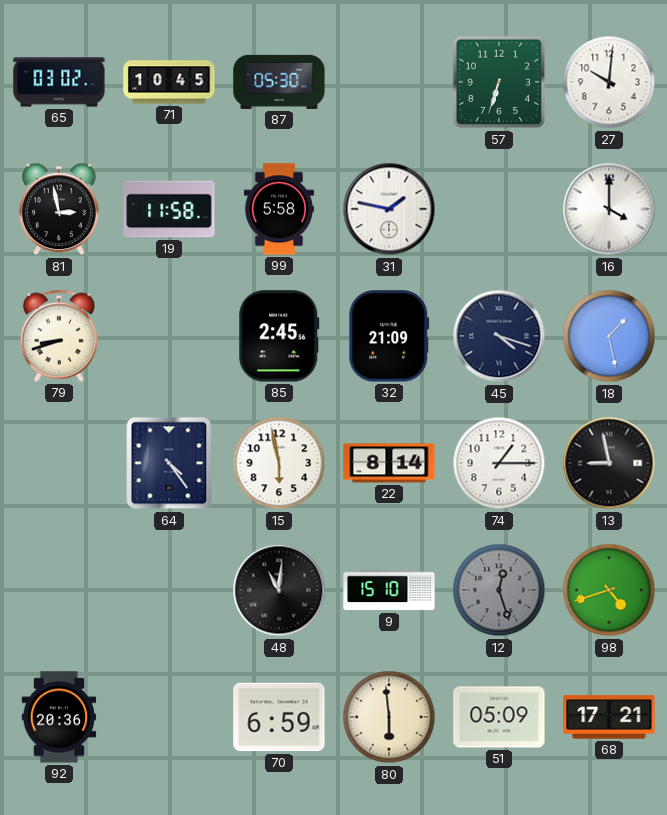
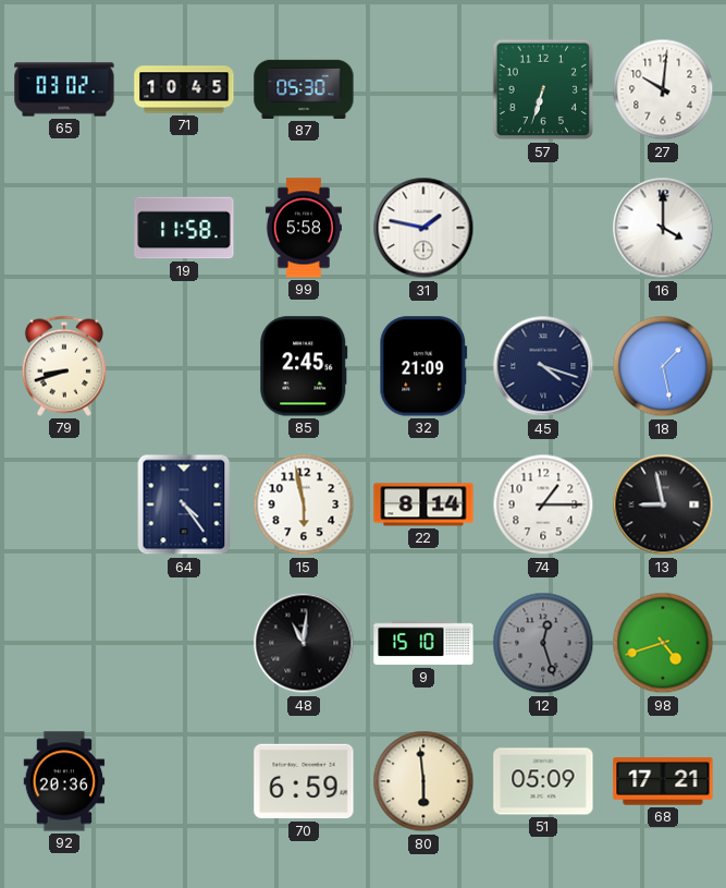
81: 2:58 -> none
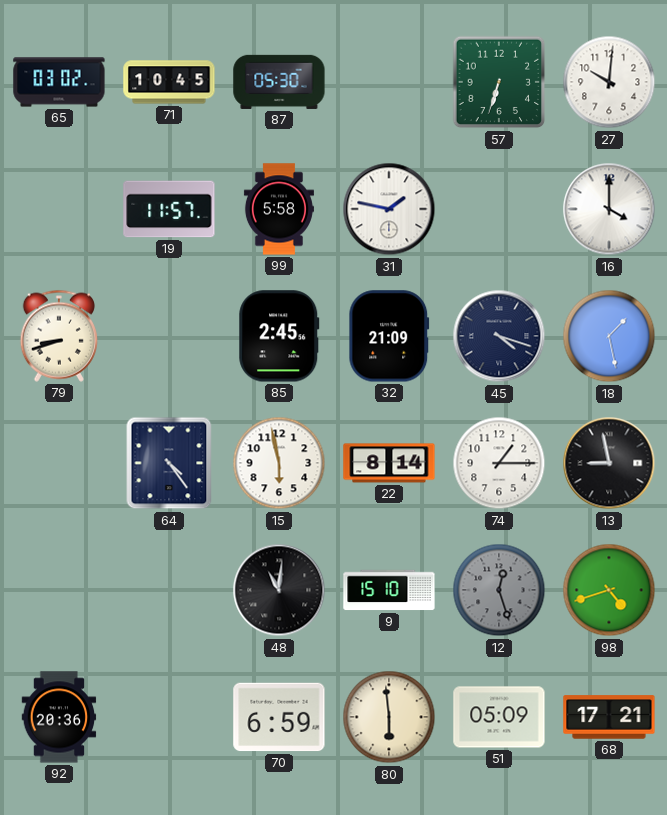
19: 11:58 -> 11:57
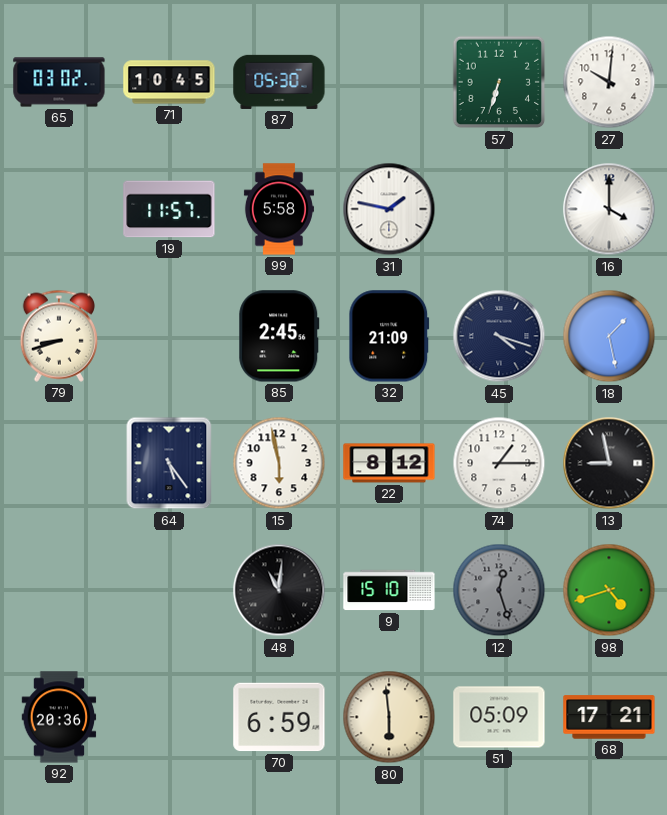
64: 4:24 -> 5:24
22: 8:14 -> 8:12
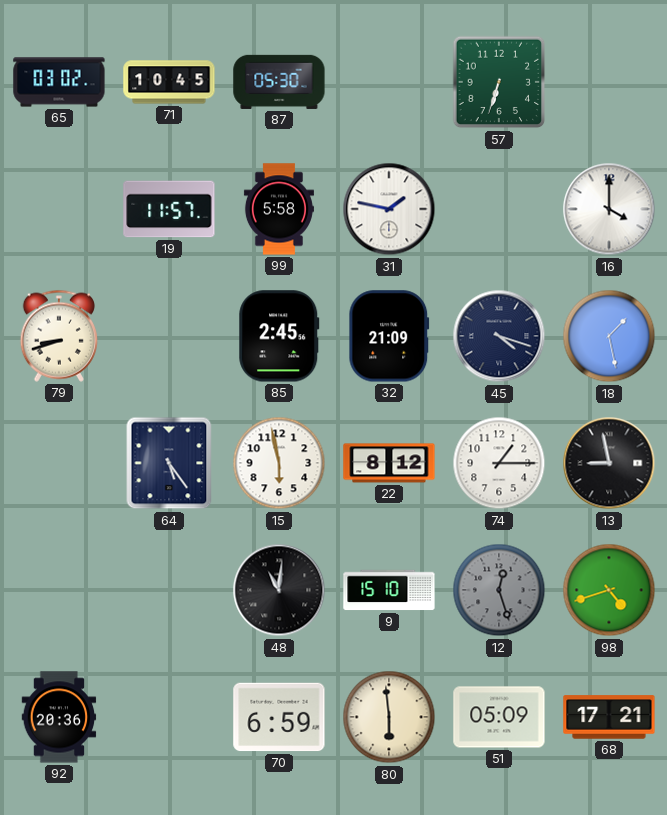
27: 10:01 -> none
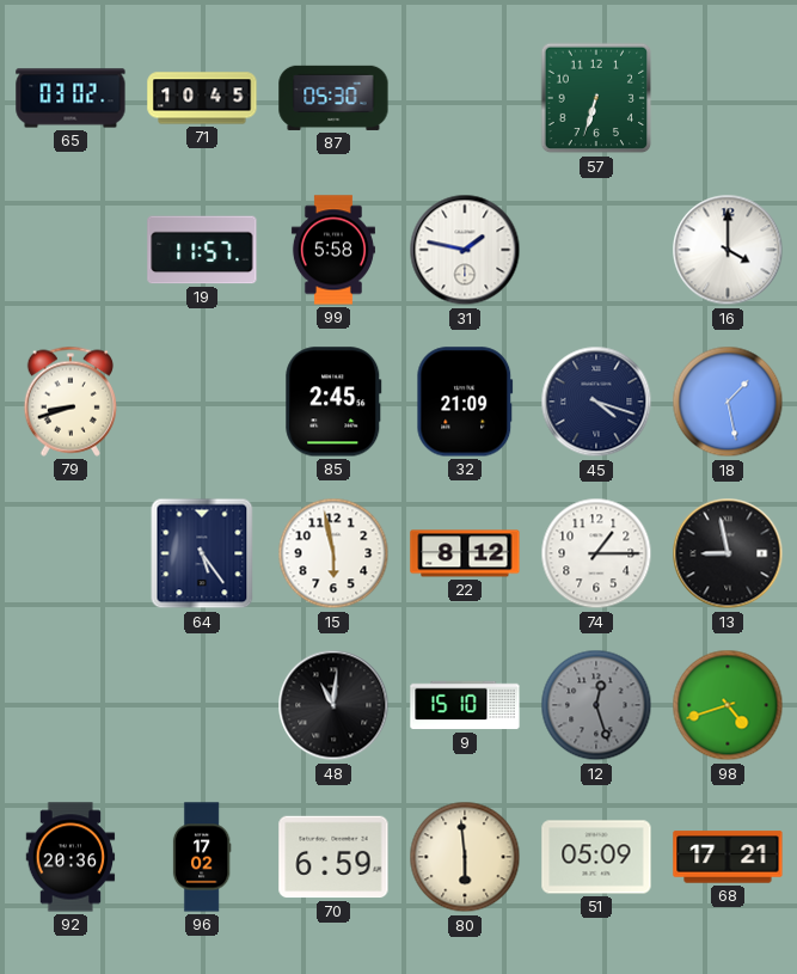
96: none -> 17:02
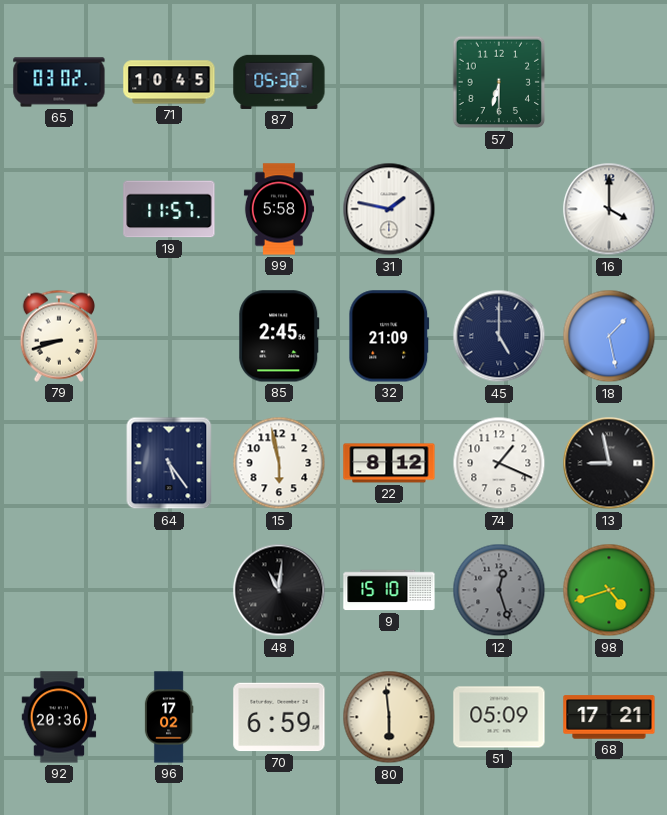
57: 6:33 -> 6:30
45: 4:18 -> 5:00
74: 1:15 -> 1:19
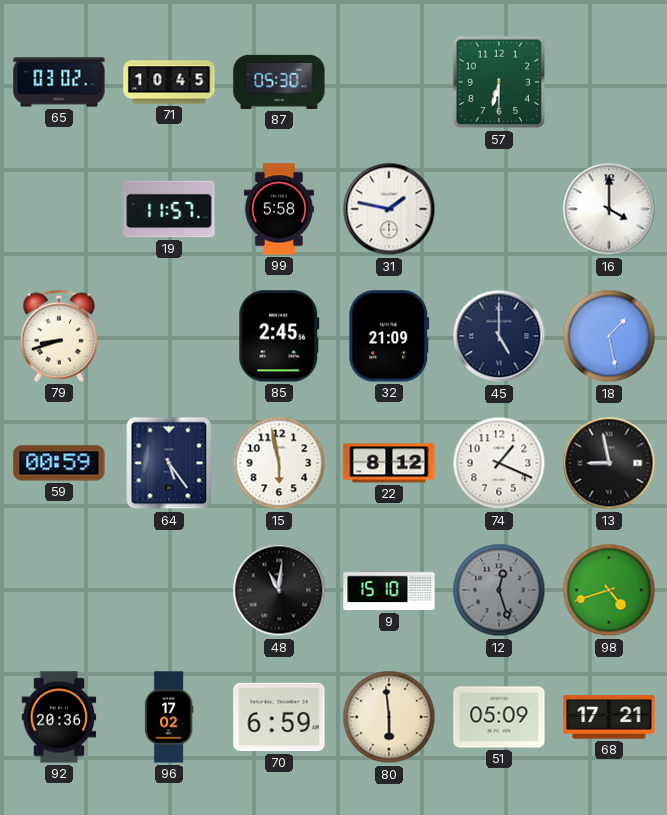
59: none -> 00:59
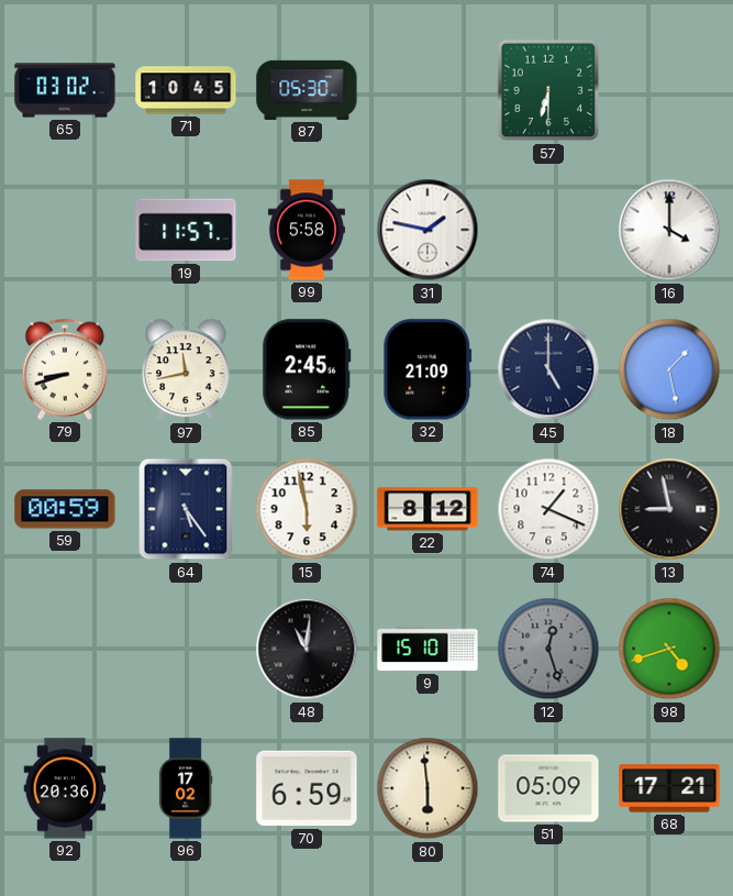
97: none -> 11:43
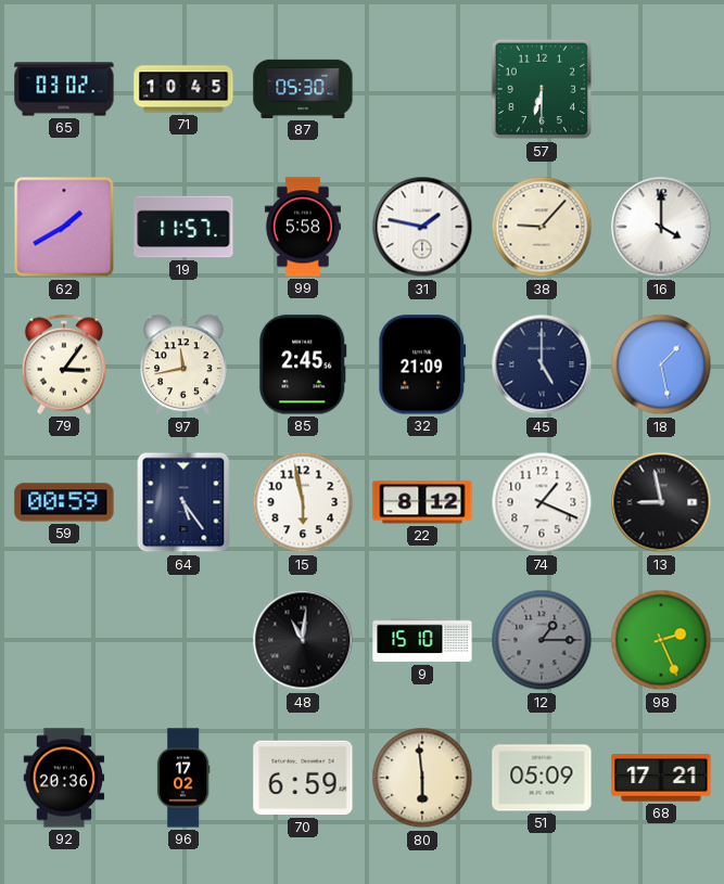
62: none -> 1:40
38: none -> 9:07
79: 8:42 -> 3:06
12: 12:27 -> 1:15
98: 4:42 -> 2:26
